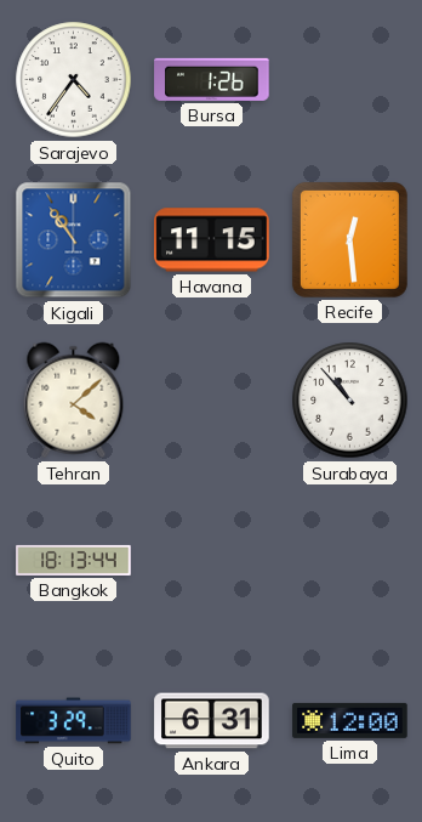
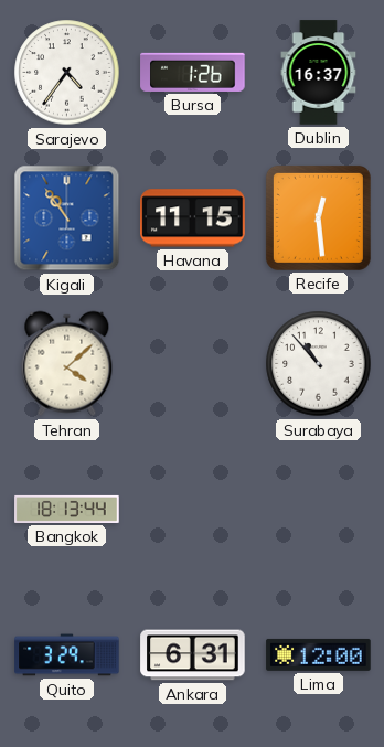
Dublin: none -> 16:37
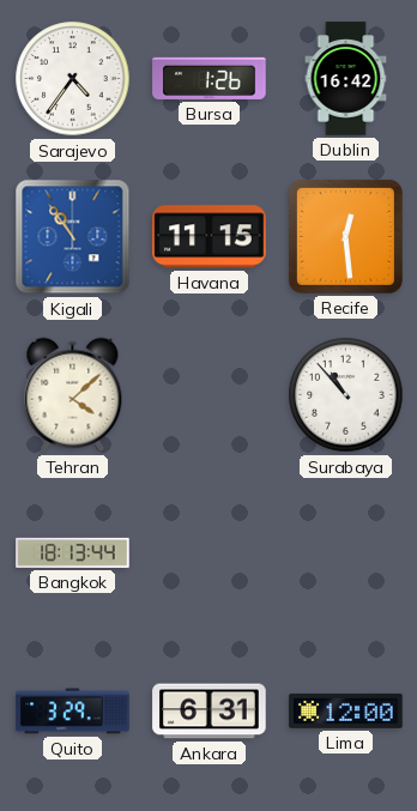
Dublin: 16:37 -> 16:42
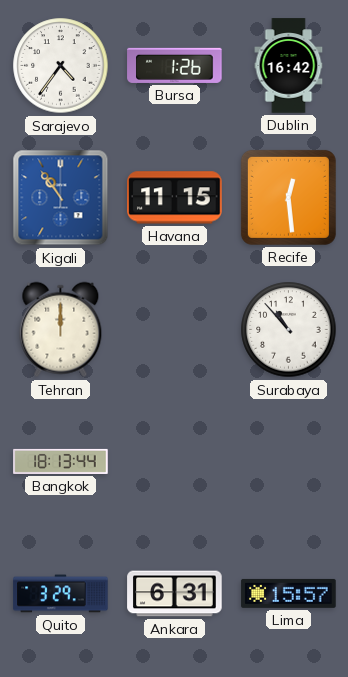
Tehran: 4:08 -> 12:00
Lima: 12:00 -> 15:57
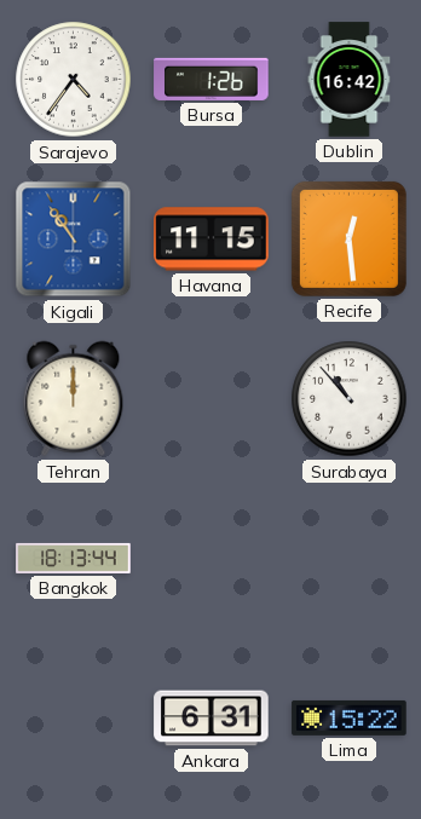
Quito: 3:29 -> none
Lima: 15:57 -> 15:22
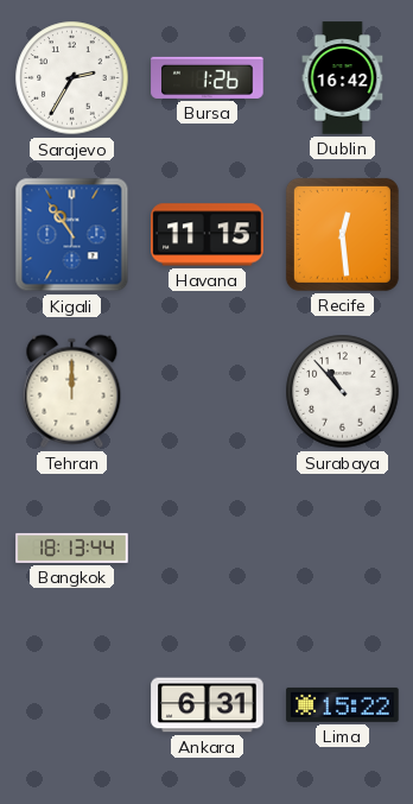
Sarajevo: 4:36 -> 2:35
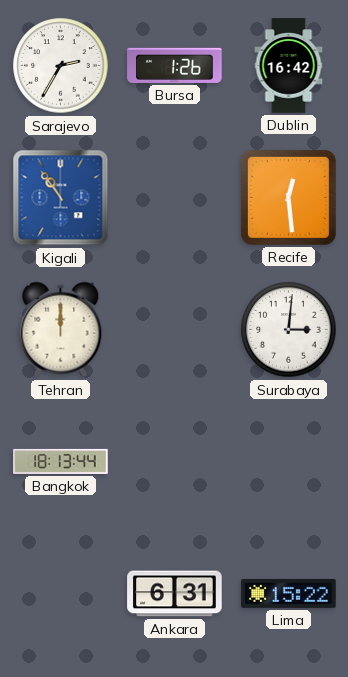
Havana: 11:15 -> none
Surabaya: 10:53 -> 3:01
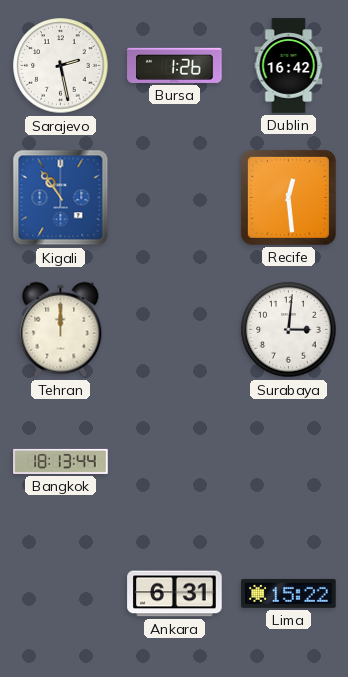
Sarajevo: 2:35 -> 2:28
